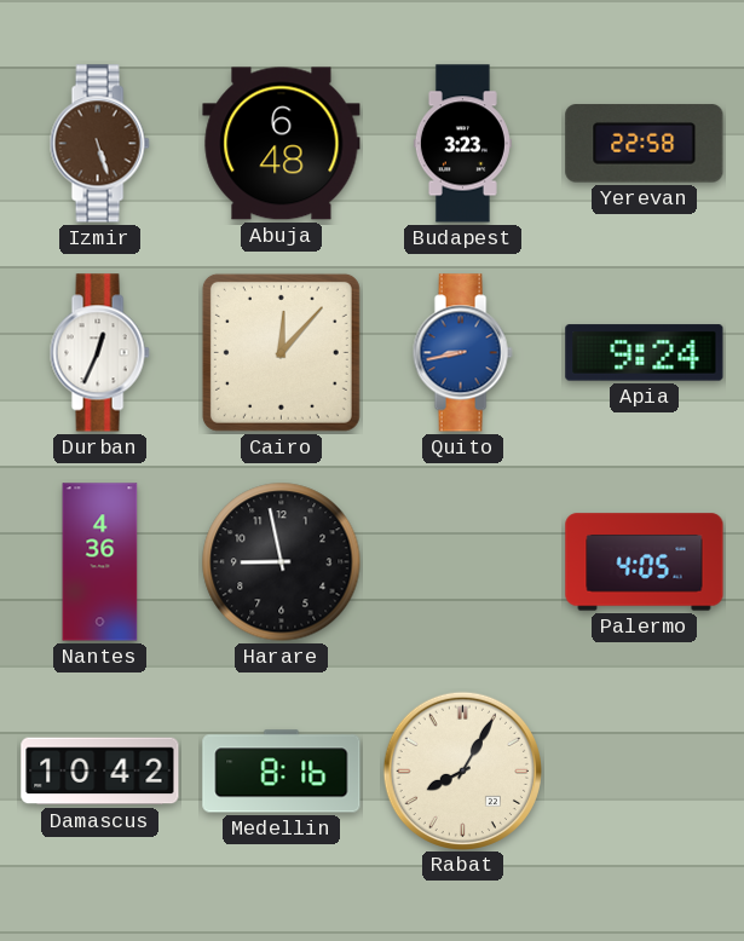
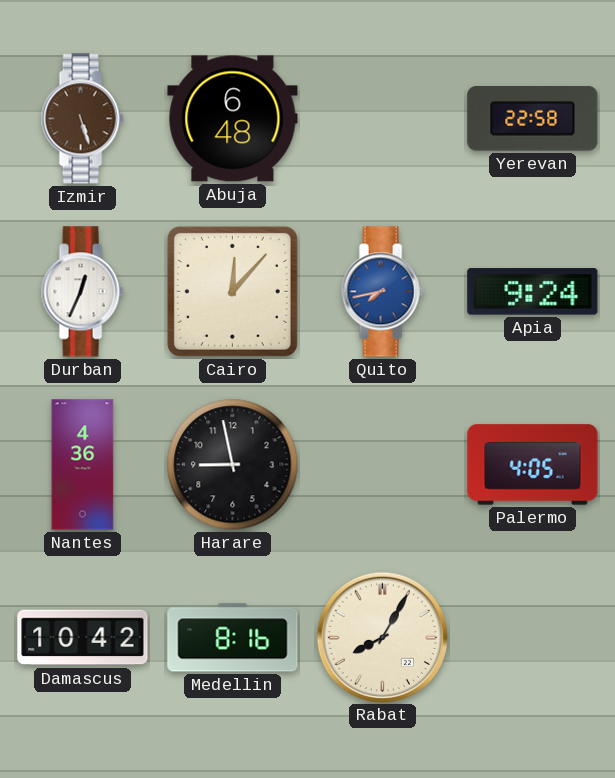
Budapest: 3:23 -> none
Quito: 8:43 -> 7:43
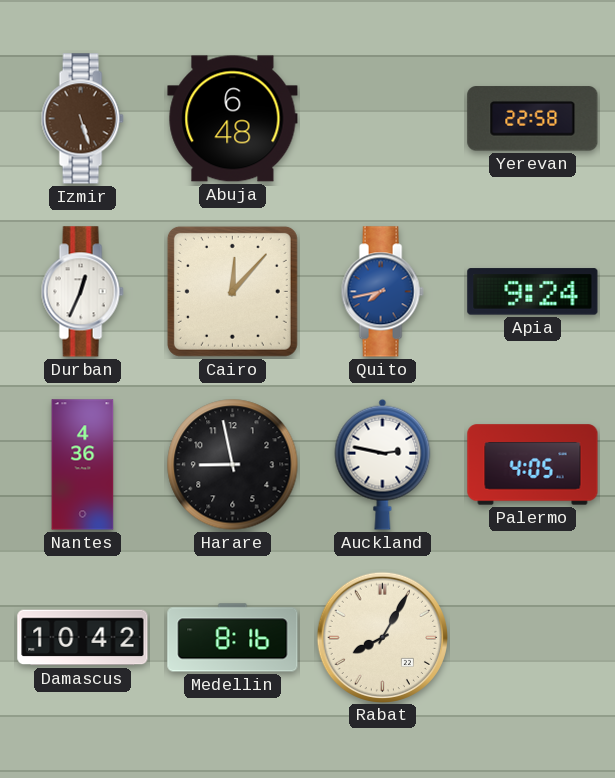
Auckland: none -> 2:47
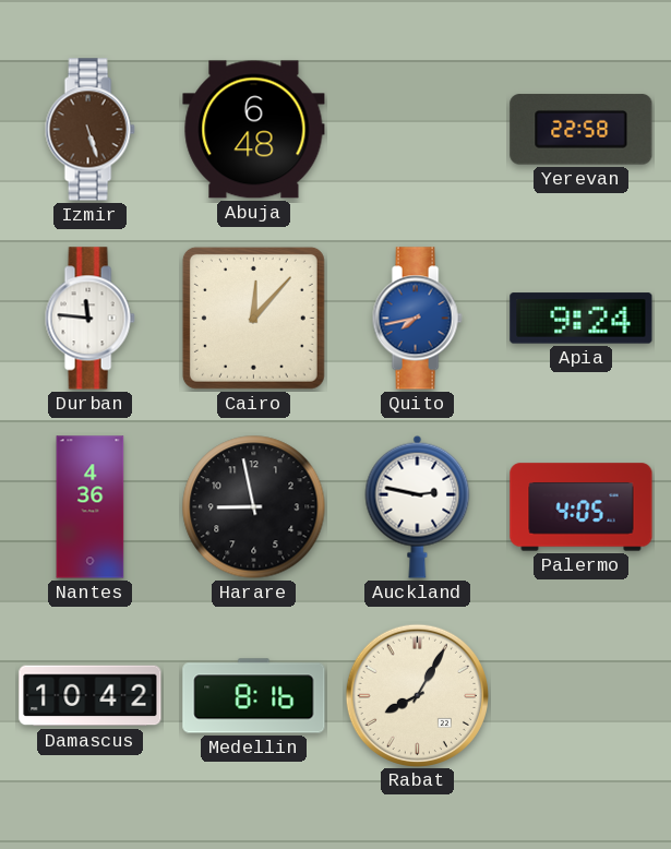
Durban: 12:34 -> 11:46
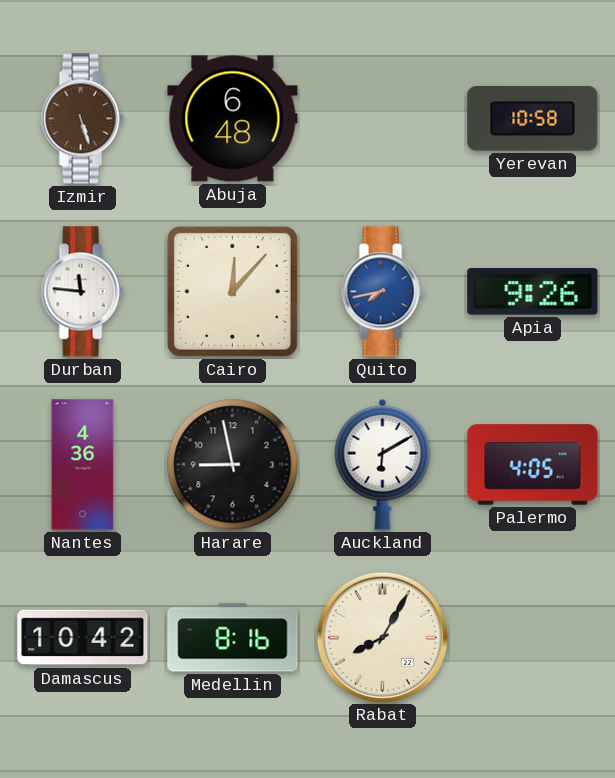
Yerevan: 22:58 -> 10:58
Apia: 9:24 -> 9:26
Auckland: 2:47 -> 6:10
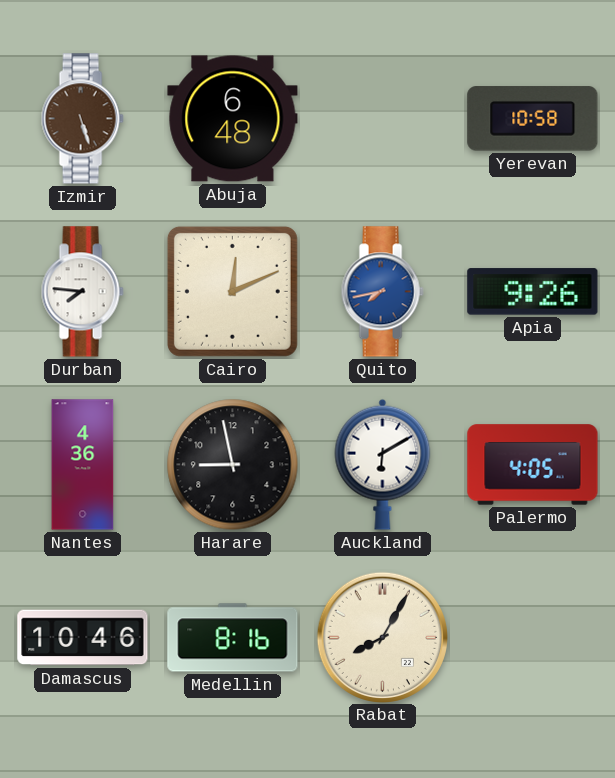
Durban: 11:46 -> 7:46
Cairo: 12:07 -> 12:11
Damascus: 10:42 -> 10:46
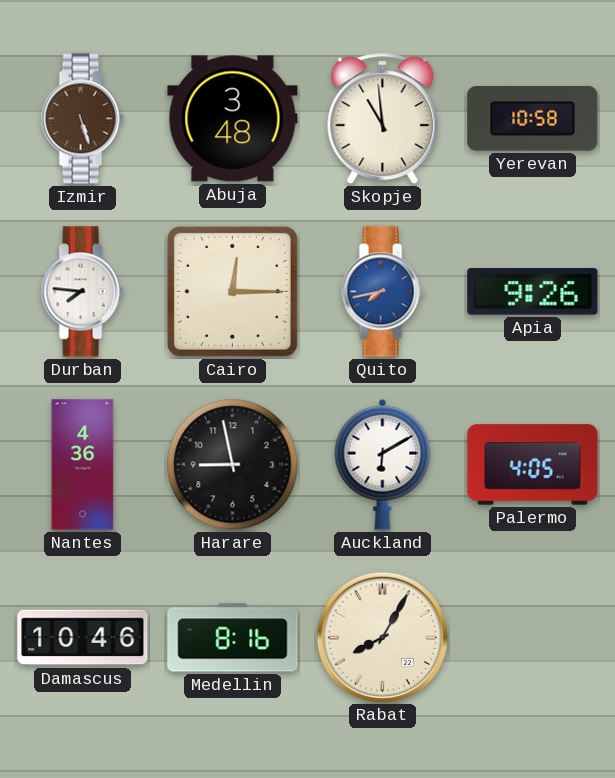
Abuja: 6:48 -> 3:48
Skopje: none -> 10:59
Cairo: 12:11 -> 12:15
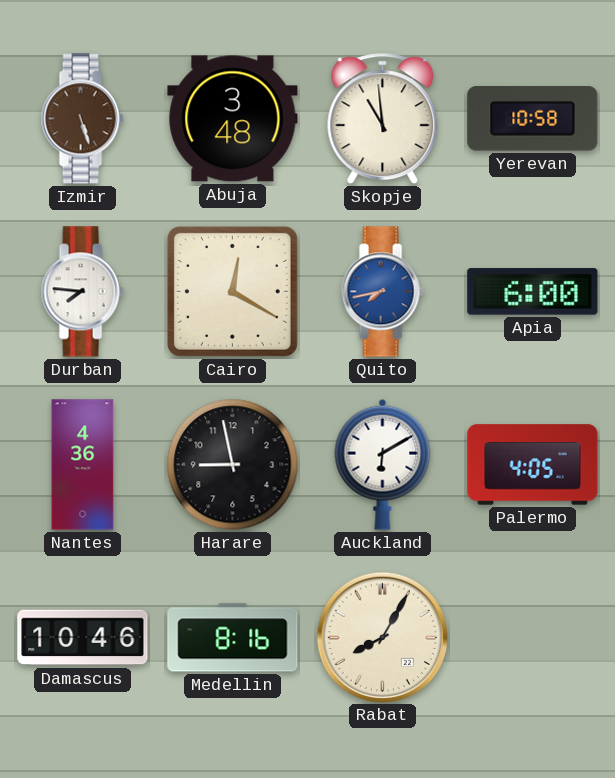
Cairo: 12:15 -> 12:20
Apia: 9:26 -> 6:00
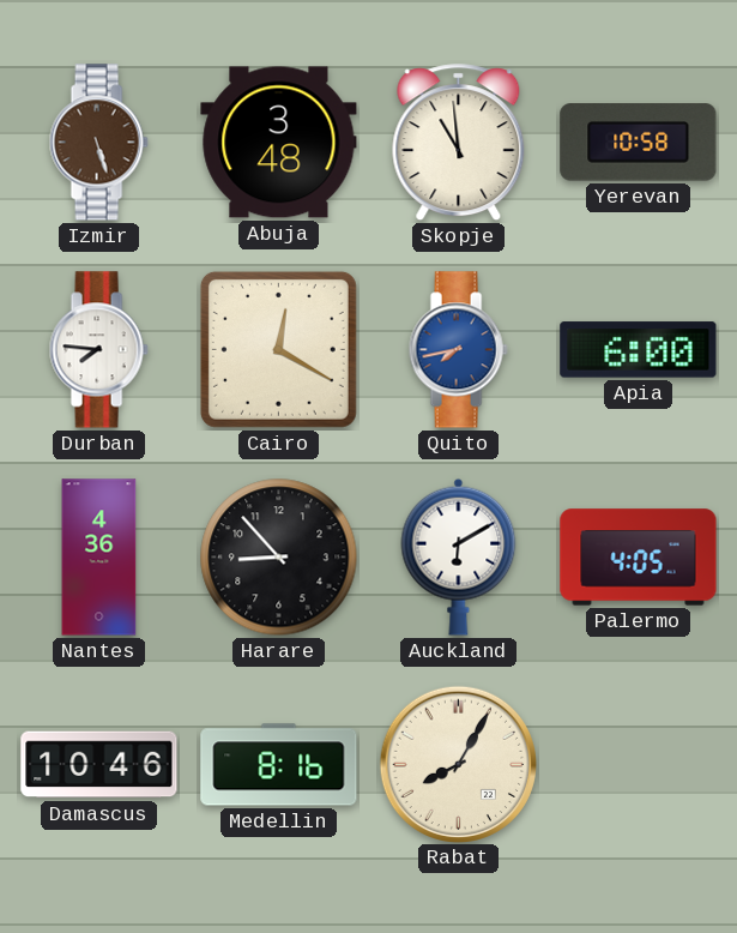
Harare: 8:58 -> 8:53
